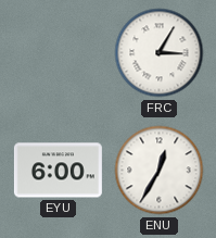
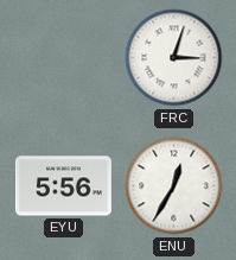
FRC: 3:05 -> 3:03
EYU: 6:00 -> 5:56
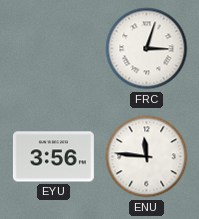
EYU: 5:56 -> 3:56
ENU: 12:35 -> 11:46
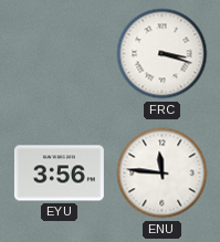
FRC: 3:03 -> 3:18
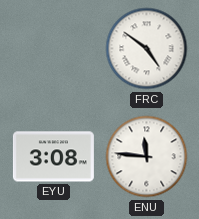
FRC: 3:18 -> 4:51
EYU: 3:56 -> 3:08
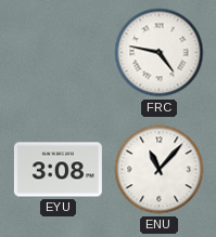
FRC: 4:51 -> 4:47
ENU: 11:46 -> 11:07
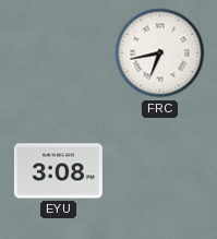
FRC: 4:47 -> 6:43
ENU: 11:07 -> none
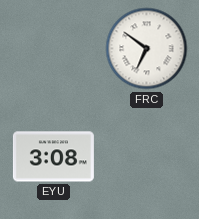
FRC: 6:43 -> 6:51
